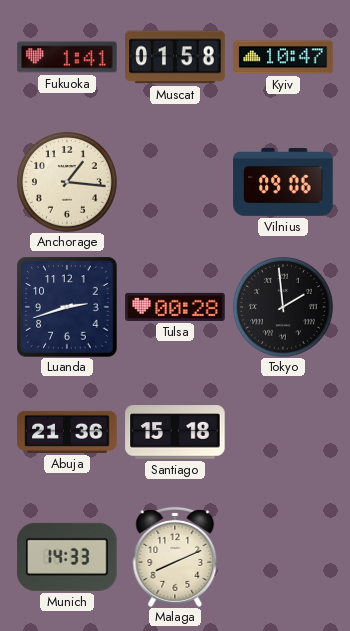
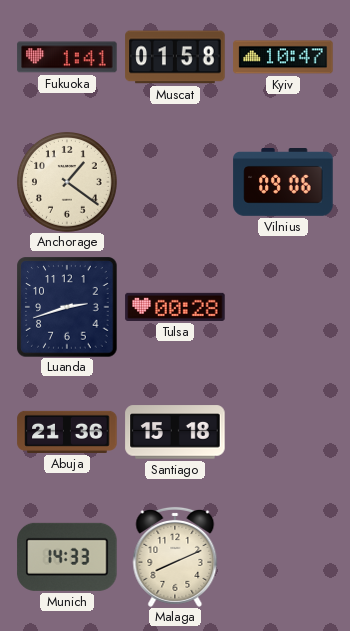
Anchorage: 1:16 -> 1:21
Tokyo: 1:59 -> none
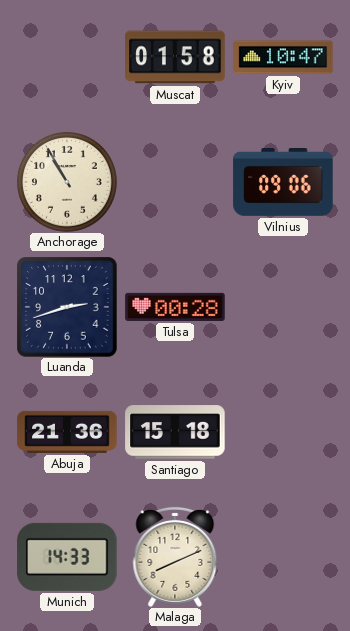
Fukuoka: 1:41 -> none
Anchorage: 1:21 -> 10:55
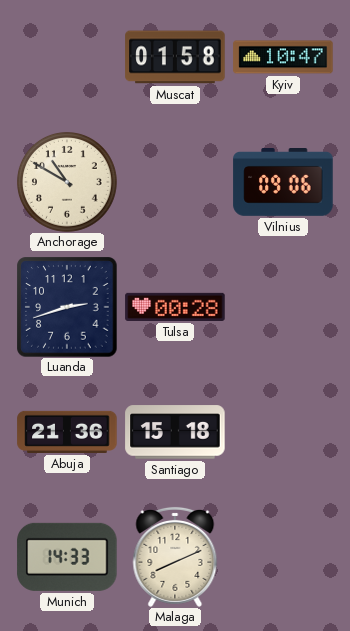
Anchorage: 10:55 -> 10:50
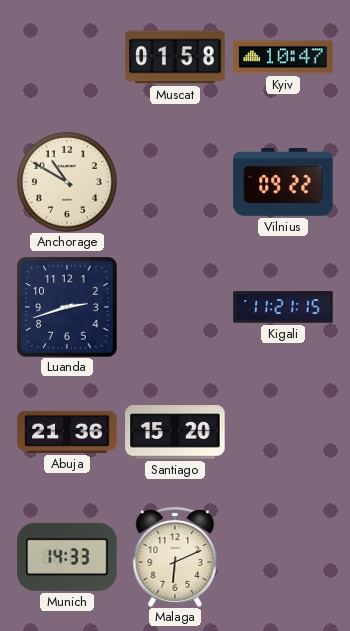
Vilnius: 09:06 -> 09:22
Tulsa: 00:28 -> none
Kigali: none -> 11:21
Santiago: 15:18 -> 15:20
Malaga: 8:11 -> 6:11
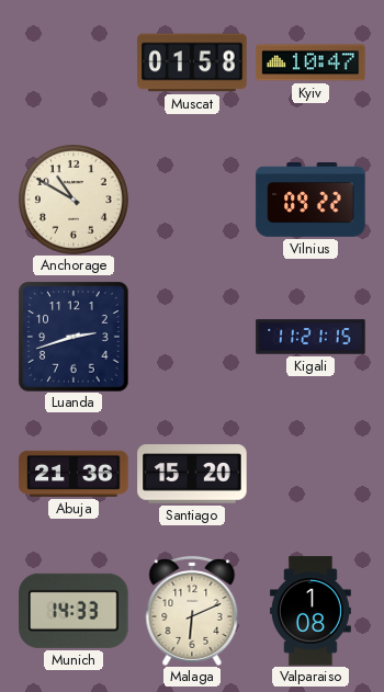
Valparaiso: none -> 1:08
